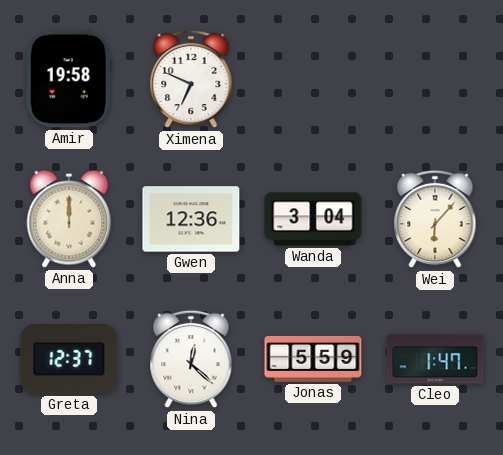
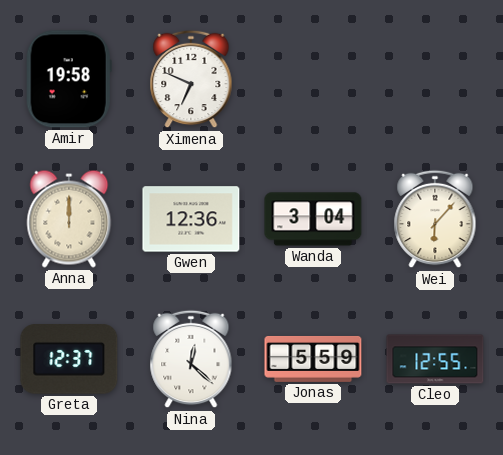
Cleo: 1:47 -> 12:55
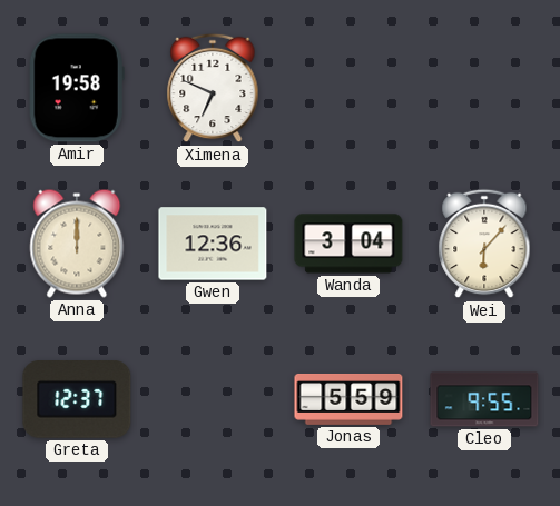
Nina: 12:22 -> none
Cleo: 12:55 -> 9:55
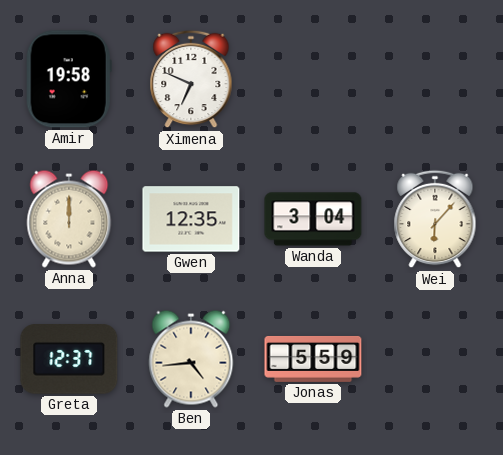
Gwen: 12:36 -> 12:35
Ben: none -> 4:44
Cleo: 9:55 -> none
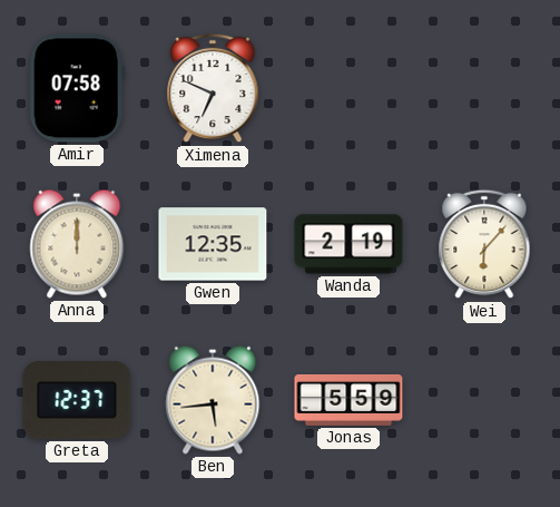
Amir: 19:58 -> 07:58
Wanda: 3:04 -> 2:19
Ben: 4:44 -> 5:44
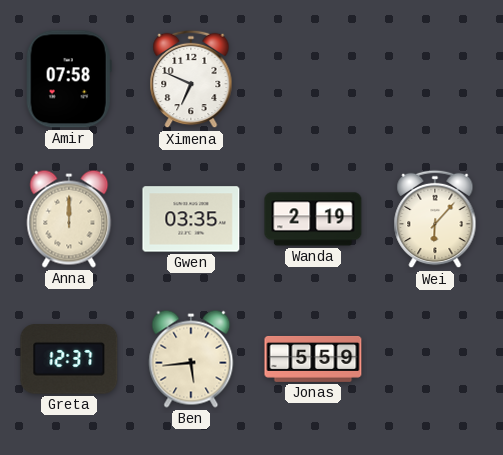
Gwen: 12:35 -> 03:35
